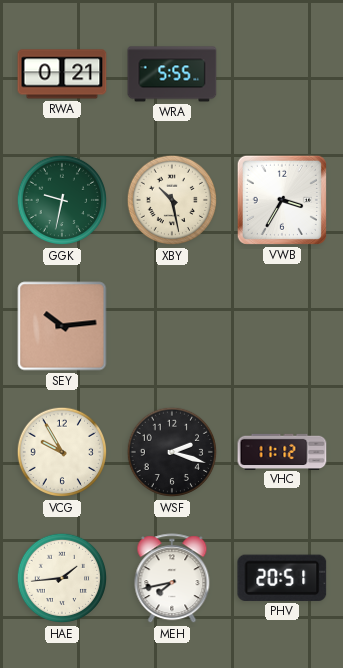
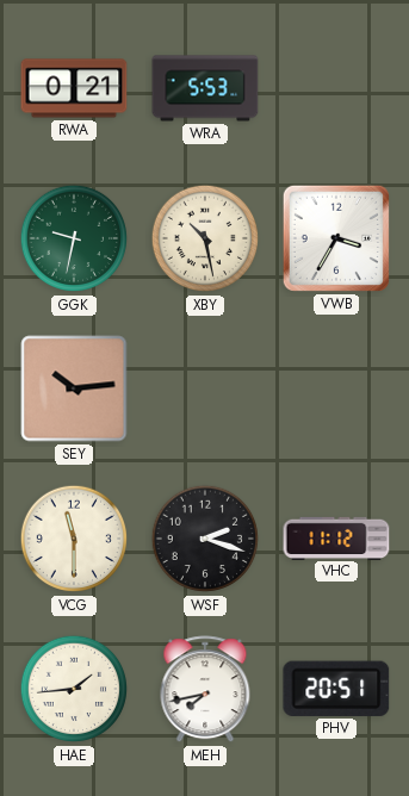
WRA: 5:55 -> 5:53
VCG: 9:55 -> 11:30
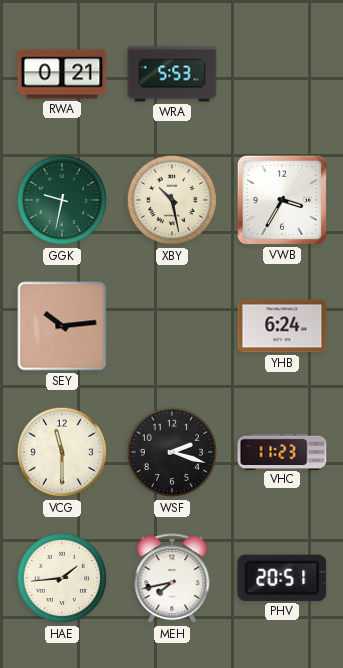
YHB: none -> 6:24
VHC: 11:12 -> 11:23
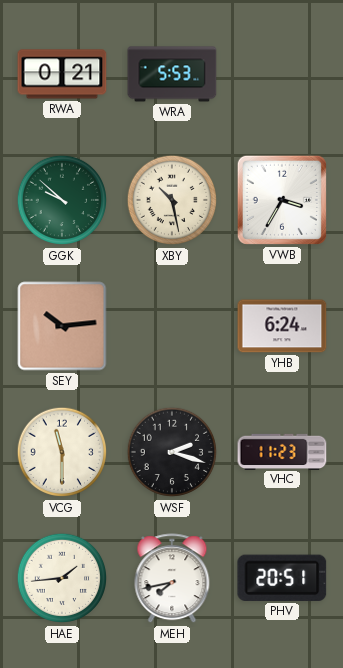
GGK: 9:32 -> 9:52
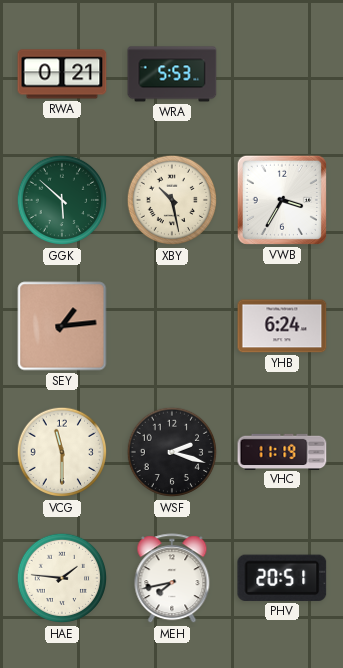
GGK: 9:52 -> 5:52
SEY: 10:14 -> 1:14
VHC: 11:23 -> 11:19
HAE: 1:44 -> 1:46
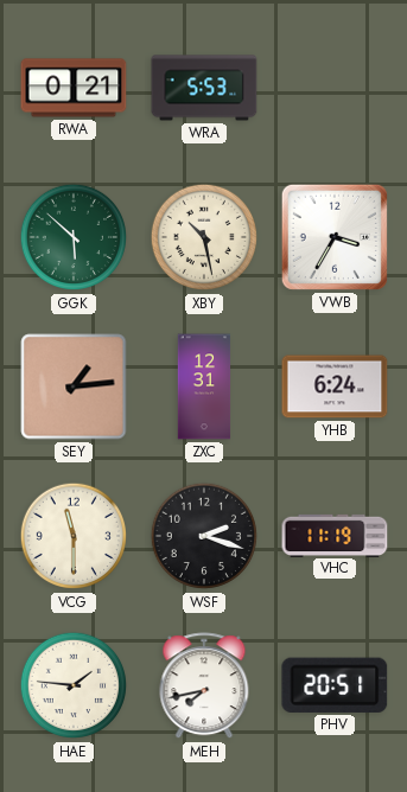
ZXC: none -> 12:31
